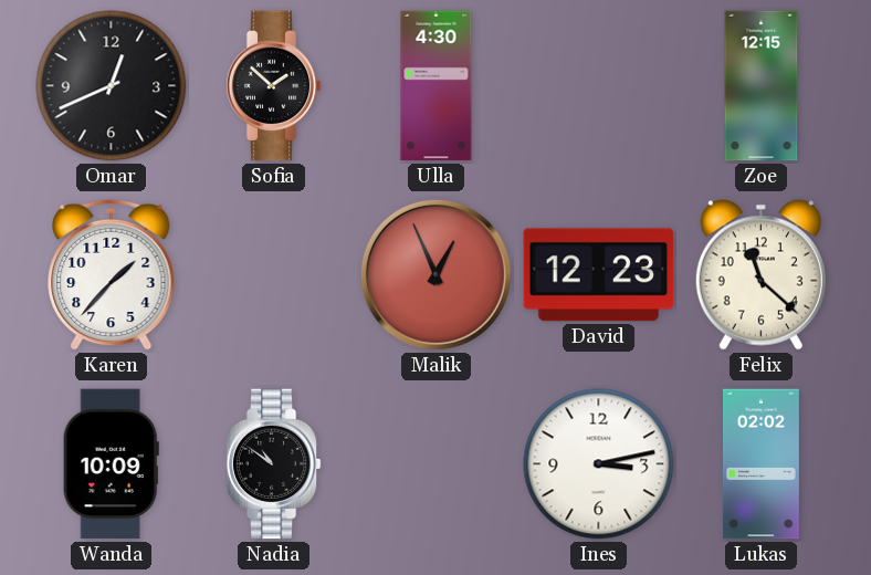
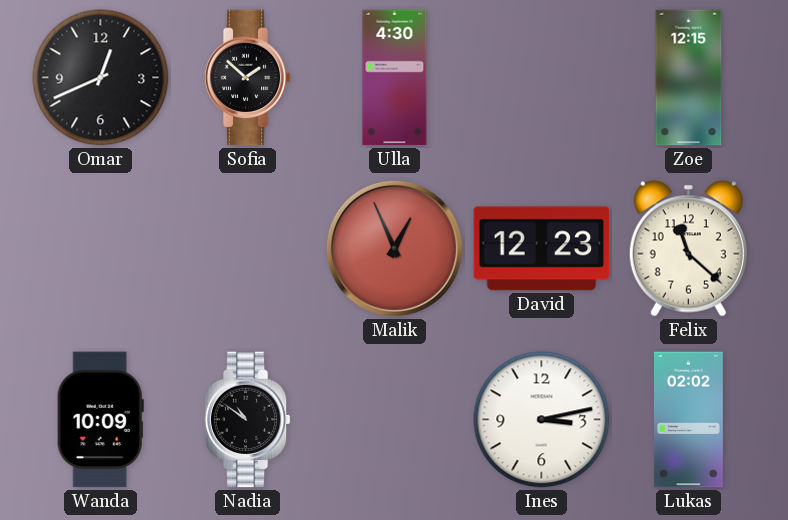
Karen: 1:37 -> none
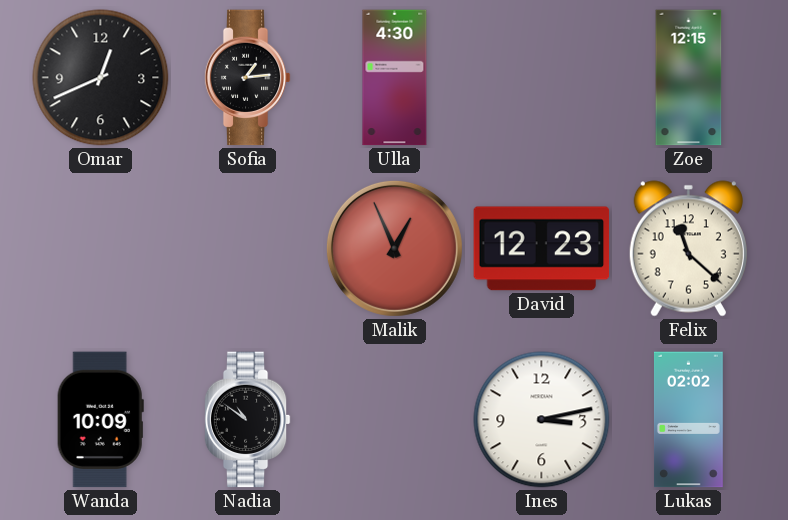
Sofia: 1:52 -> 1:14
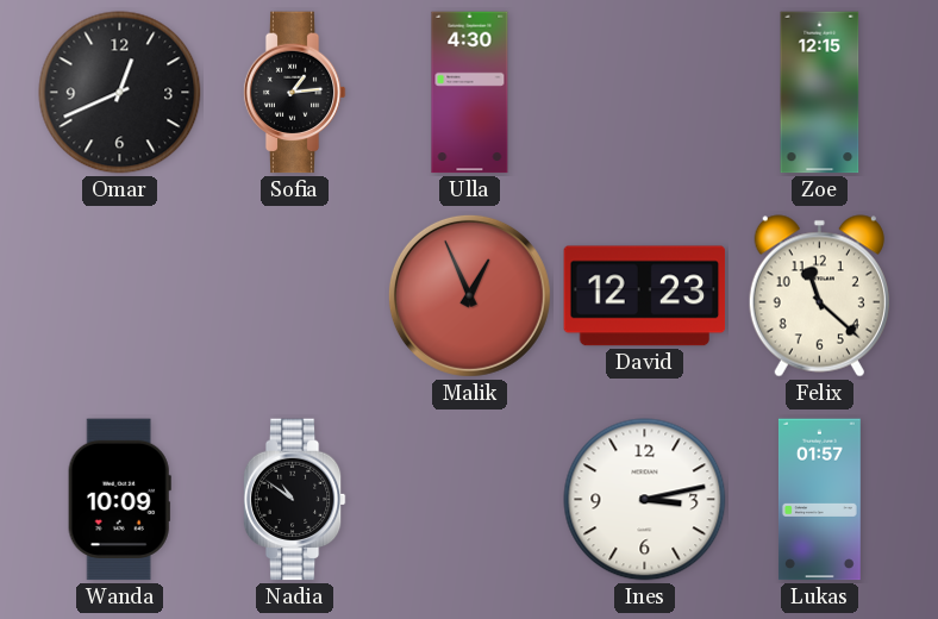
Lukas: 02:02 -> 01:57
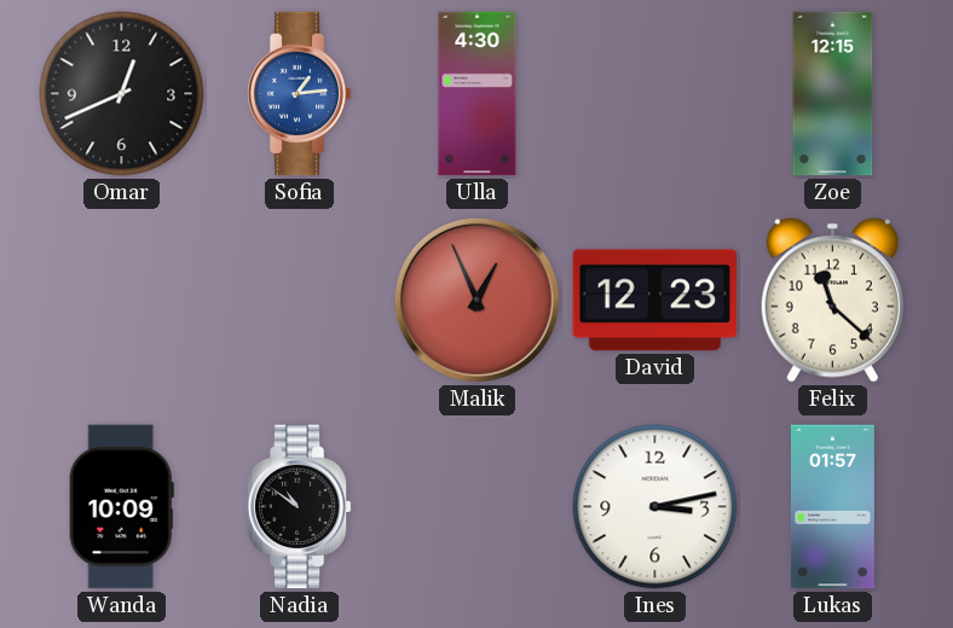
Sofia dial: black -> blue
